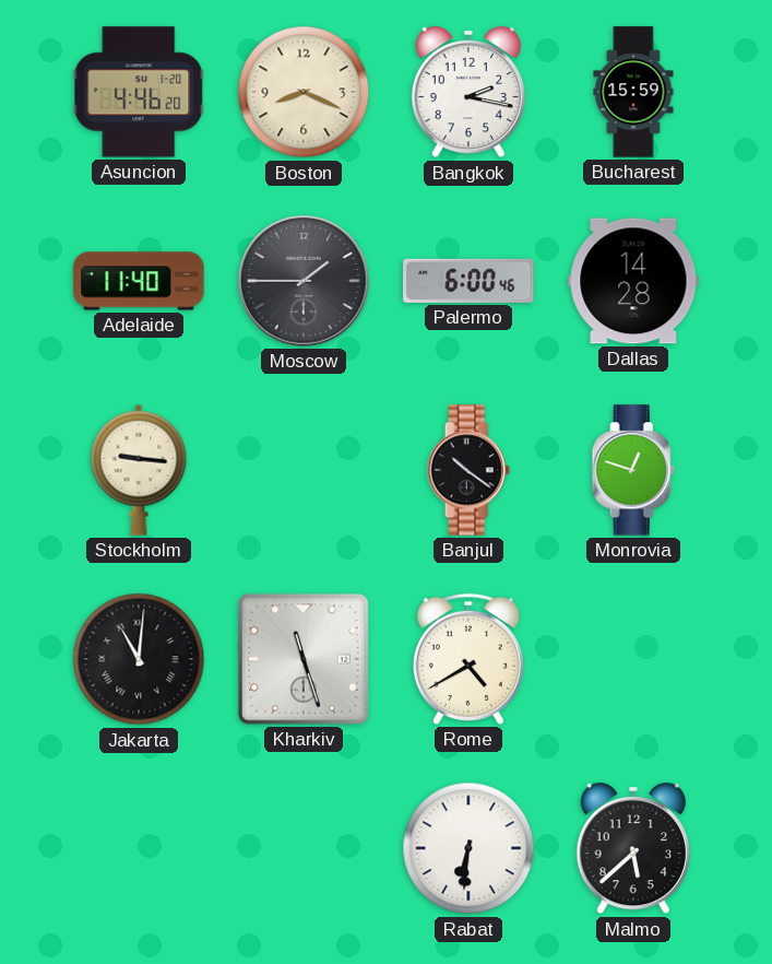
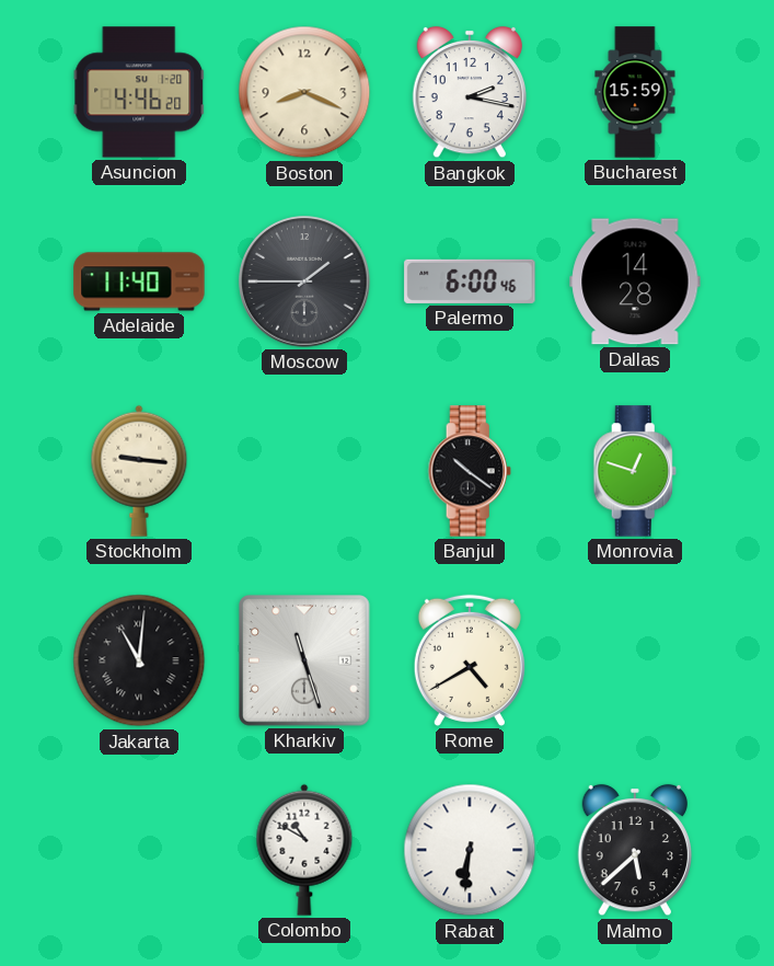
Colombo: none -> 10:50
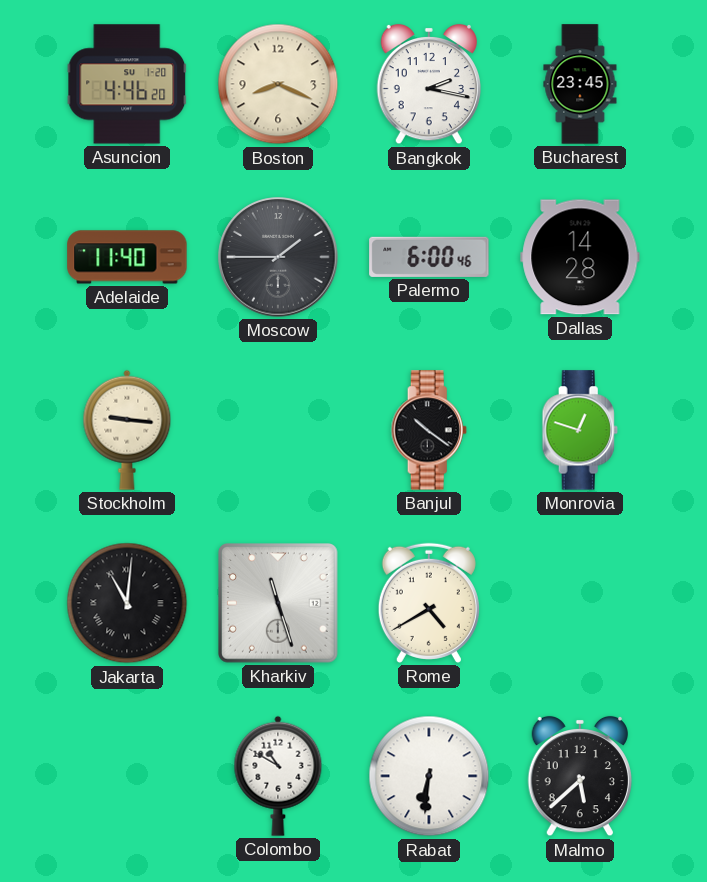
Bucharest: 15:59 -> 23:45
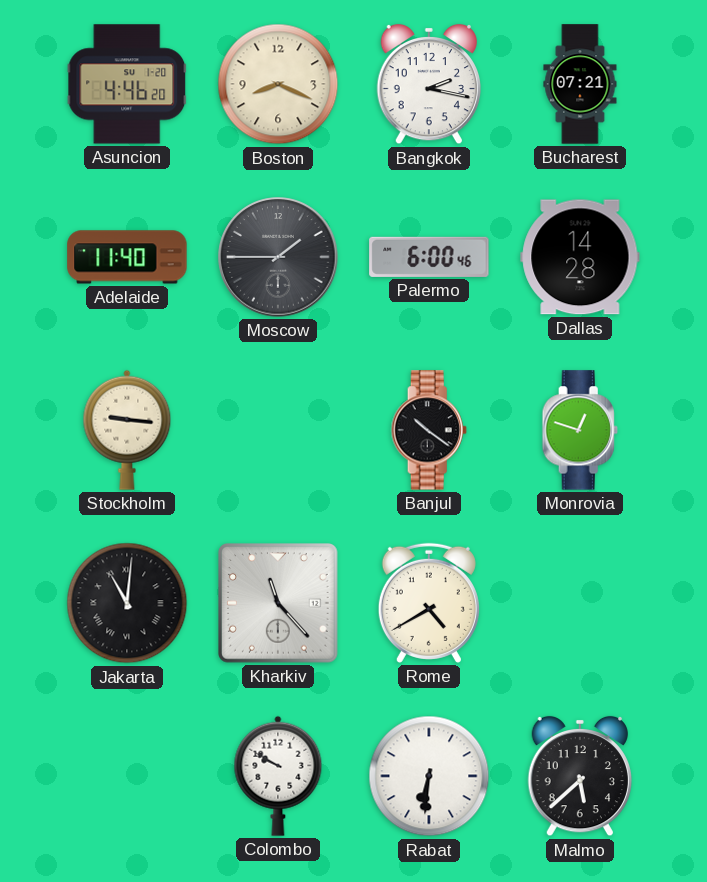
Bucharest: 23:45 -> 07:21
Kharkiv: 11:27 -> 11:23
Colombo: 10:50 -> 9:50
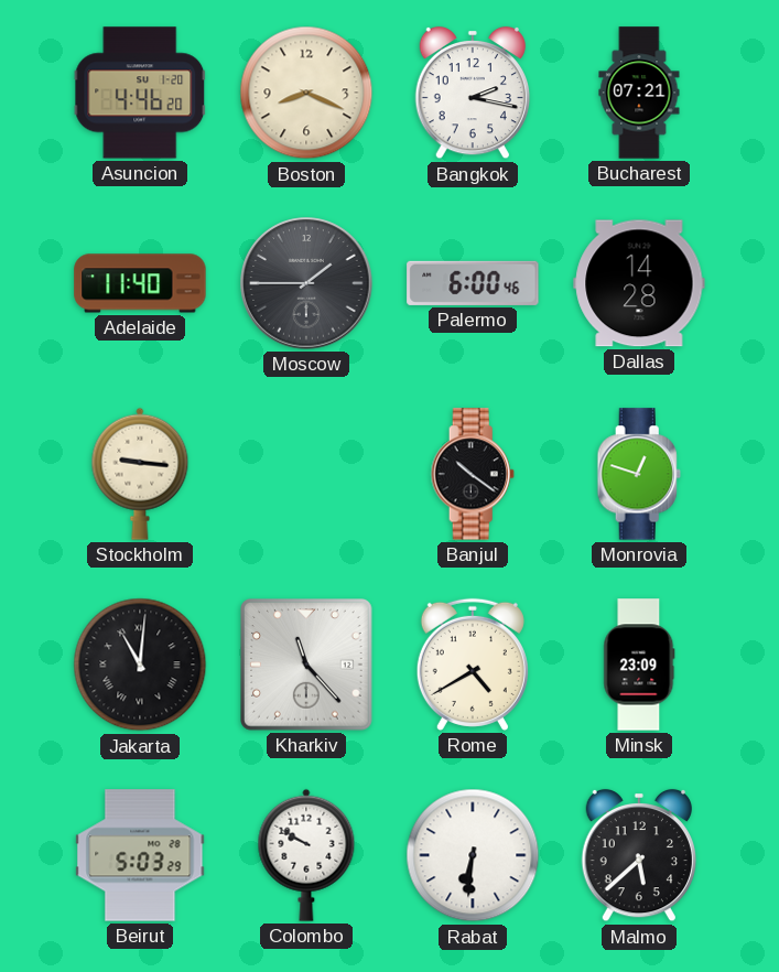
Minsk: none -> 23:09
Beirut: none -> 5:03
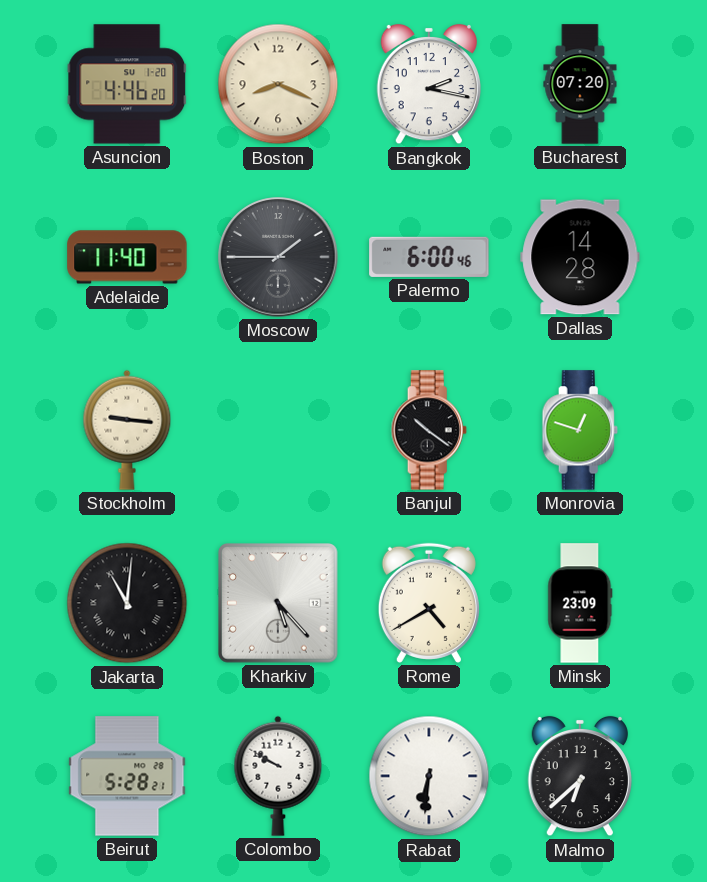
Bucharest: 07:21 -> 07:20
Kharkiv: 11:23 -> 5:23
Beirut: 5:03 -> 5:28
Malmo: 5:38 -> 6:38
